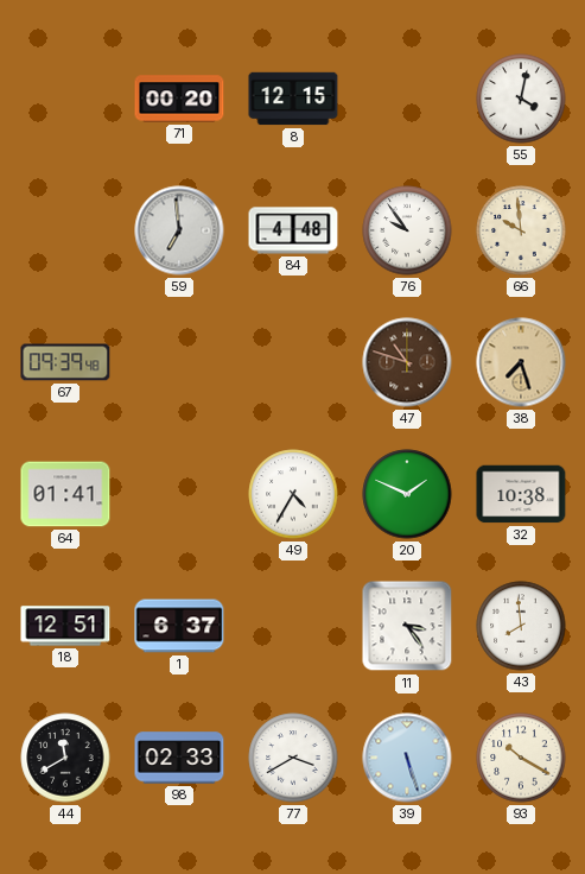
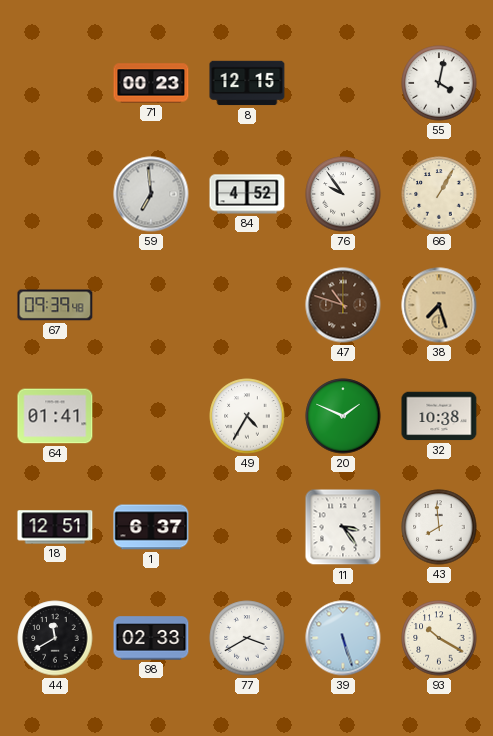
71: 00:20 -> 00:23
84: 4:48 -> 4:52
66: 9:59 -> 1:05
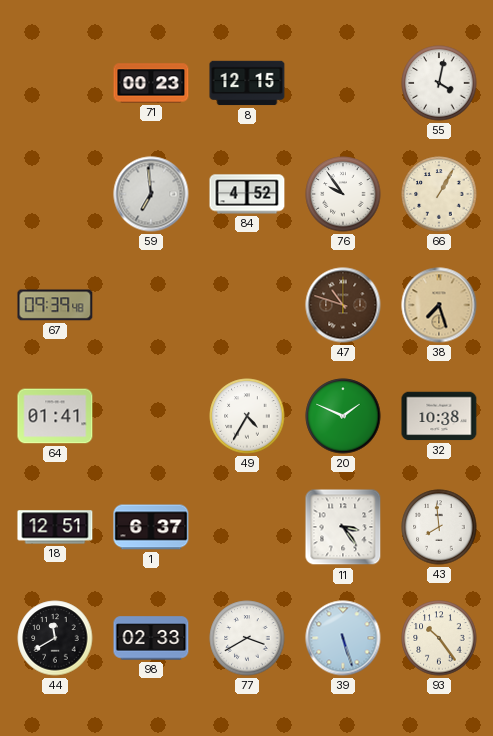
93: 10:20 -> 10:24
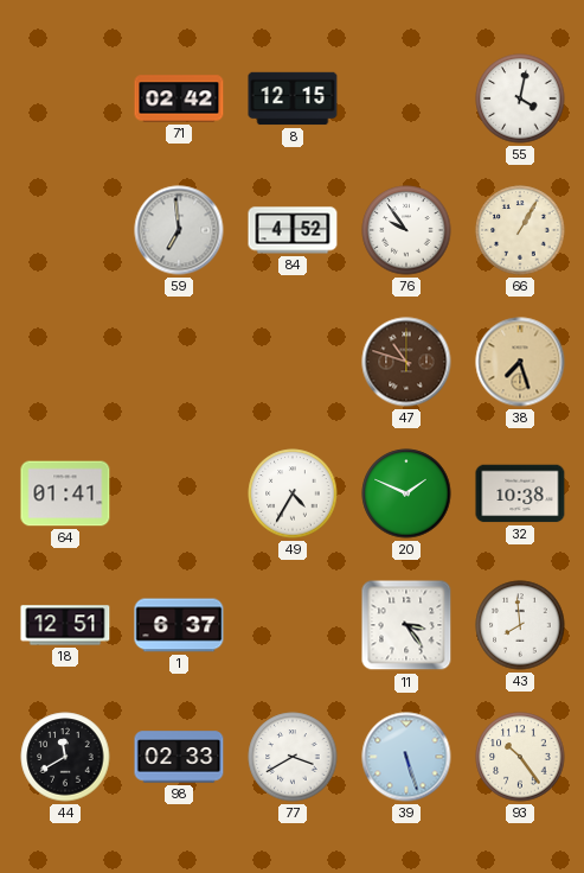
71: 00:23 -> 02:42
67: 09:39 -> none
